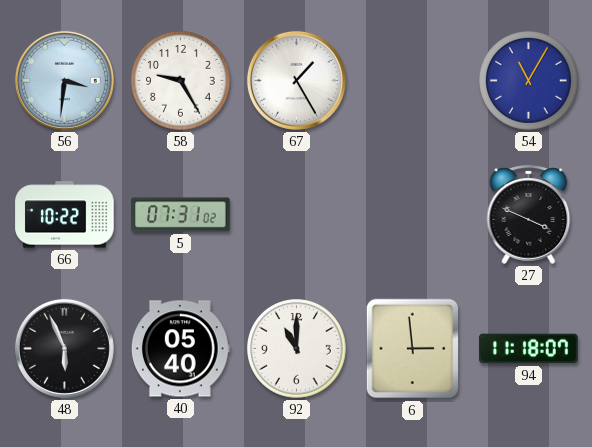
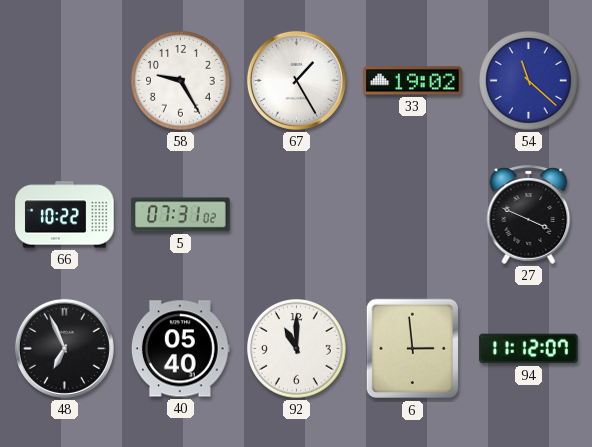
56: 3:31 -> none
33: none -> 19:02
54: 11:05 -> 11:22
48: 5:56 -> 6:56
94: 11:18 -> 11:12
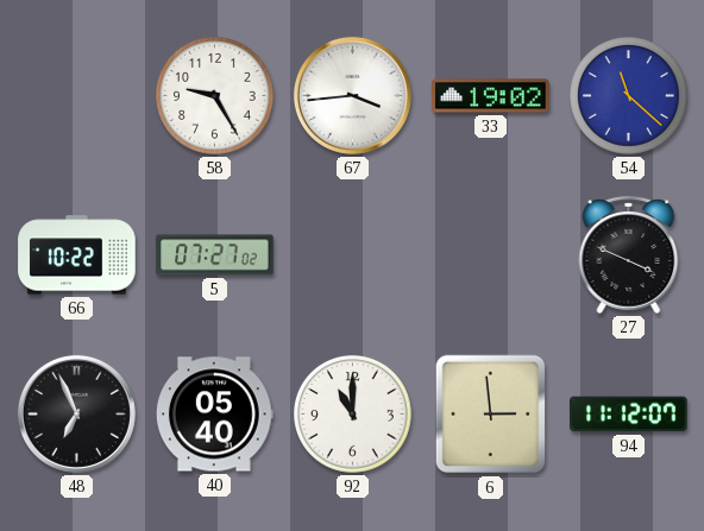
67: 1:25 -> 3:44
5: 07:31 -> 07:27
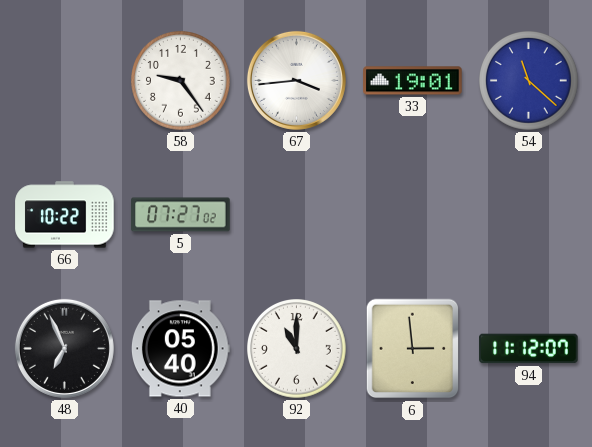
58: 9:25 -> 9:24
33: 19:02 -> 19:01
27: 3:49 -> none
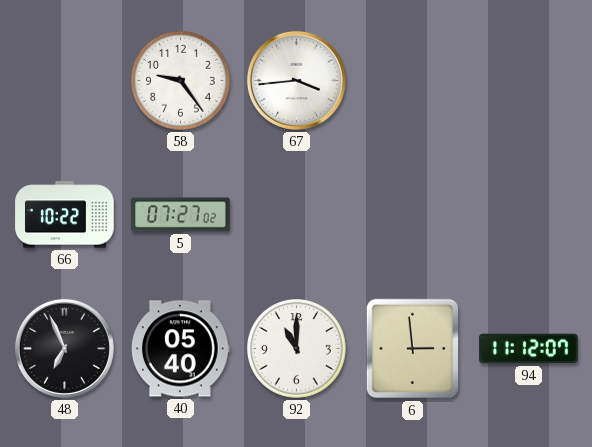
33: 19:01 -> none
54: 11:22 -> none
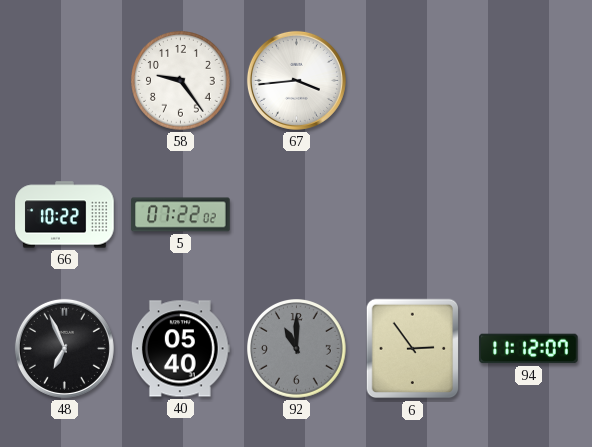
5: 07:27 -> 07:22
92 dial: white -> grey
6: 2:59 -> 2:54
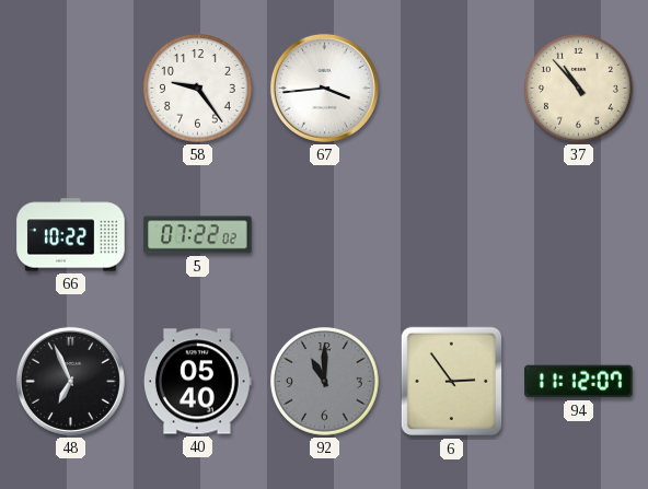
37: none -> 10:53
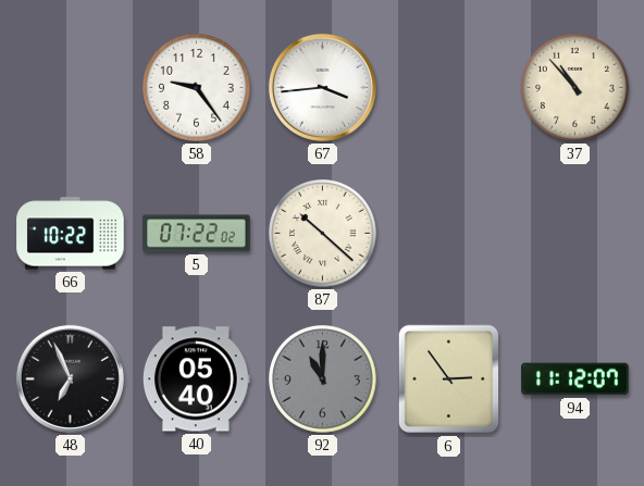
87: none -> 10:22
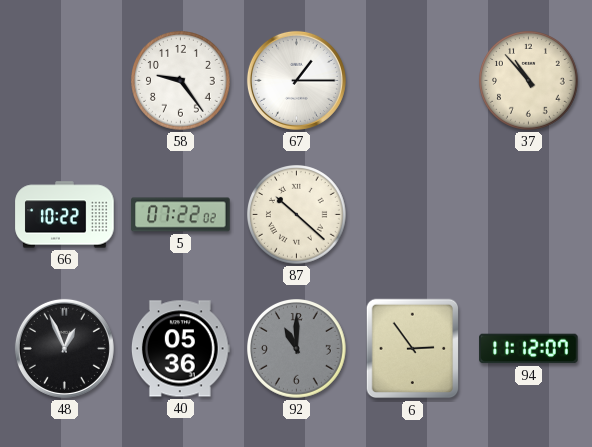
67: 3:44 -> 1:15
48: 6:56 -> 12:56
40: 05:40 -> 05:36
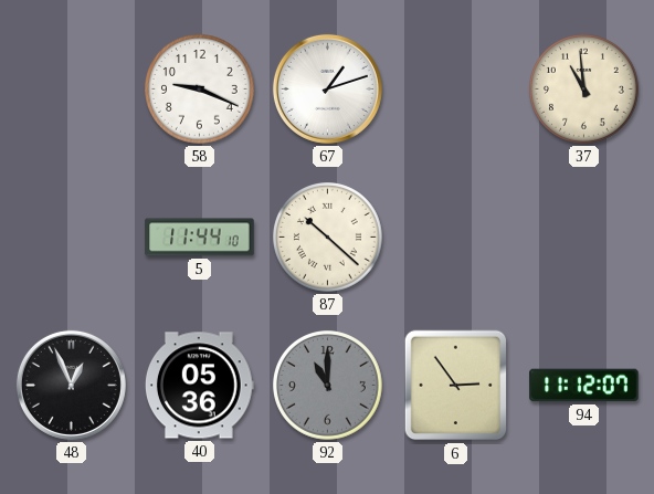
58: 9:24 -> 9:19
67: 1:15 -> 1:12
37: 10:53 -> 10:59
66: 10:22 -> none
5: 07:22 -> 11:44
